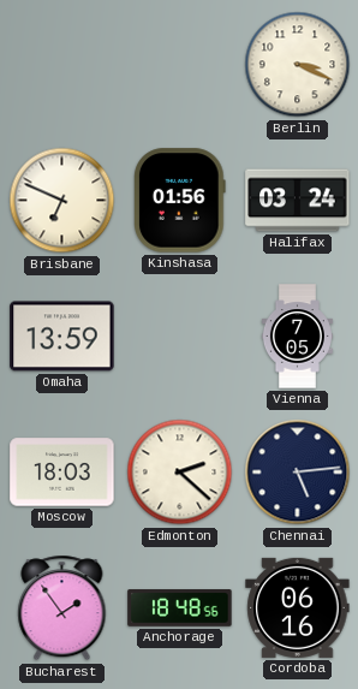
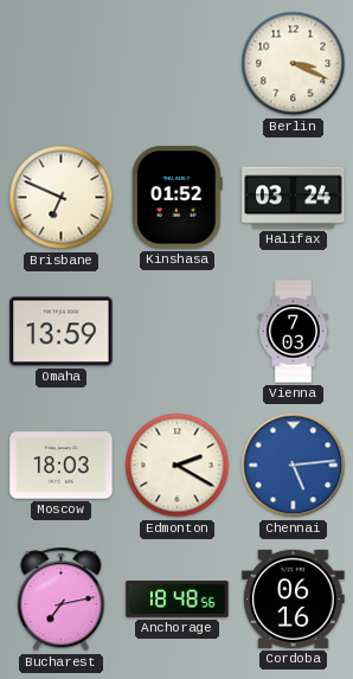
Kinshasa: 01:56 -> 01:52
Vienna: 7:05 -> 7:03
Edmonton: 2:22 -> 2:20
Chennai dial: navy -> blue
Bucharest: 1:54 -> 7:13
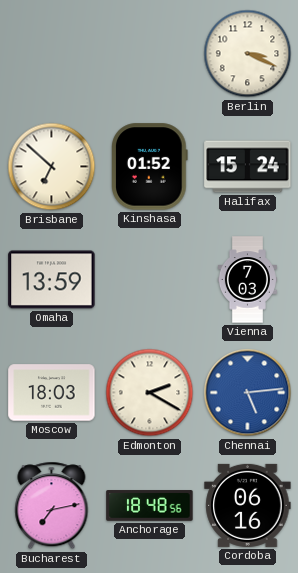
Brisbane: 6:49 -> 6:52
Halifax: 03:24 -> 15:24
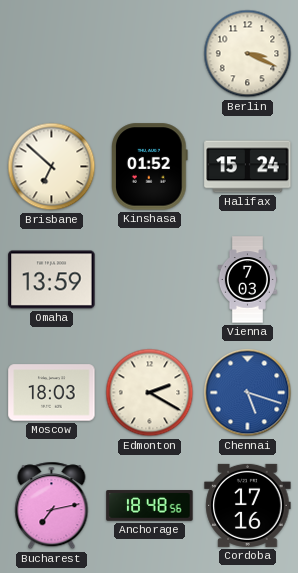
Chennai: 5:14 -> 5:18
Cordoba: 06:16 -> 17:16
